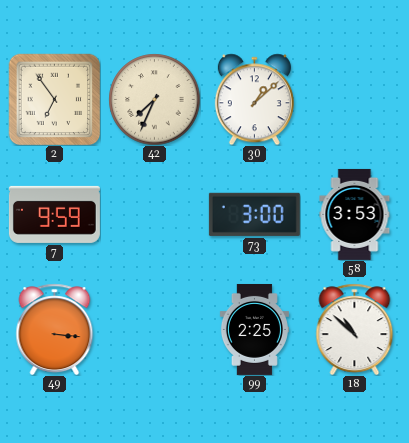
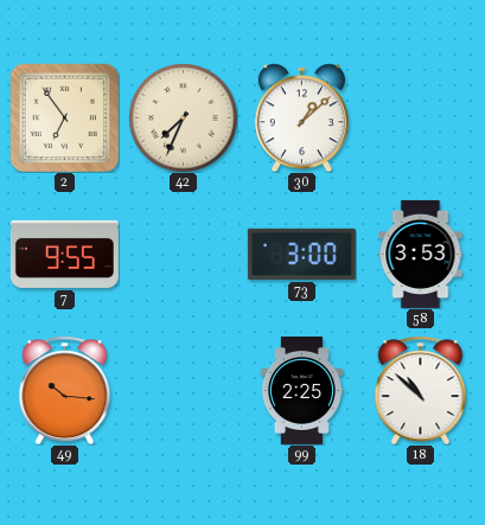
7: 9:59 -> 9:55
49: 3:16 -> 10:16
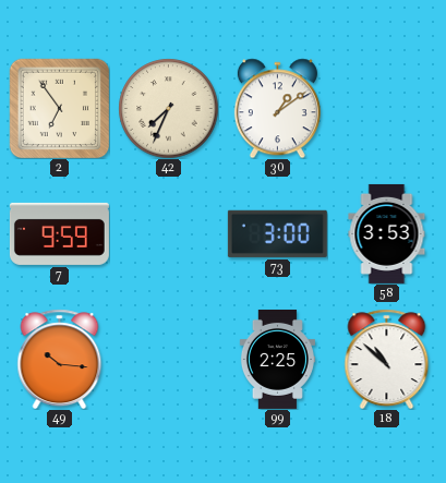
30: 1:08 -> 1:09
7: 9:55 -> 9:59
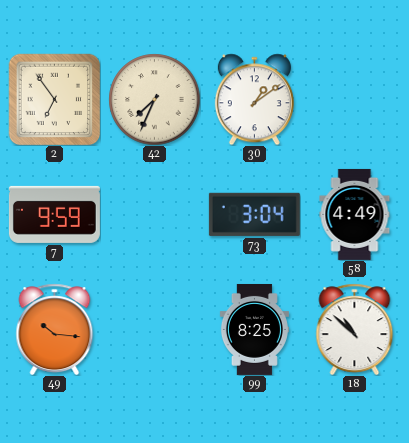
73: 3:00 -> 3:04
58: 3:53 -> 4:49
99: 2:25 -> 8:25
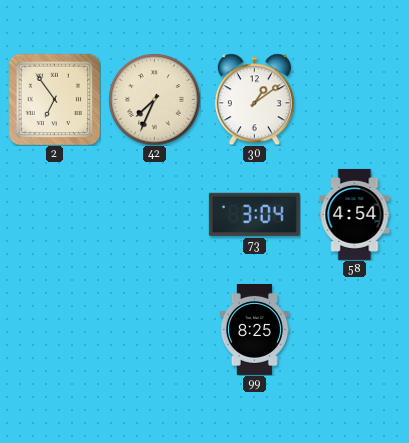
7: 9:59 -> none
58: 4:49 -> 4:54
49: 10:16 -> none
18: 10:52 -> none
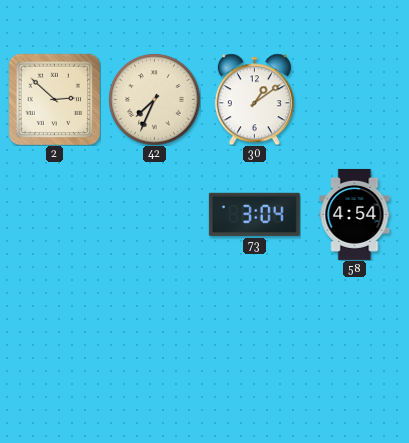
2: 6:54 -> 2:52
99: 8:25 -> none
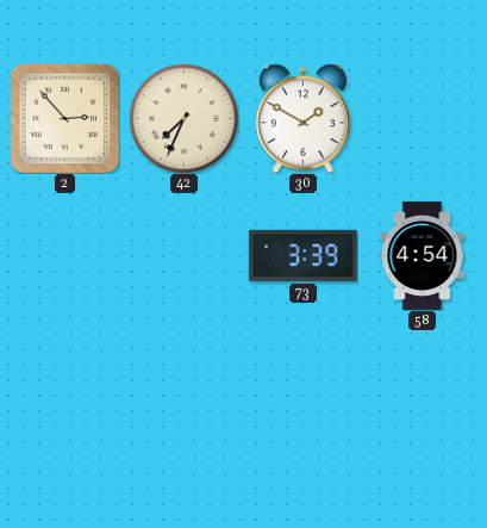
2: 2:52 -> 2:53
30: 1:09 -> 1:50
73: 3:04 -> 3:39
